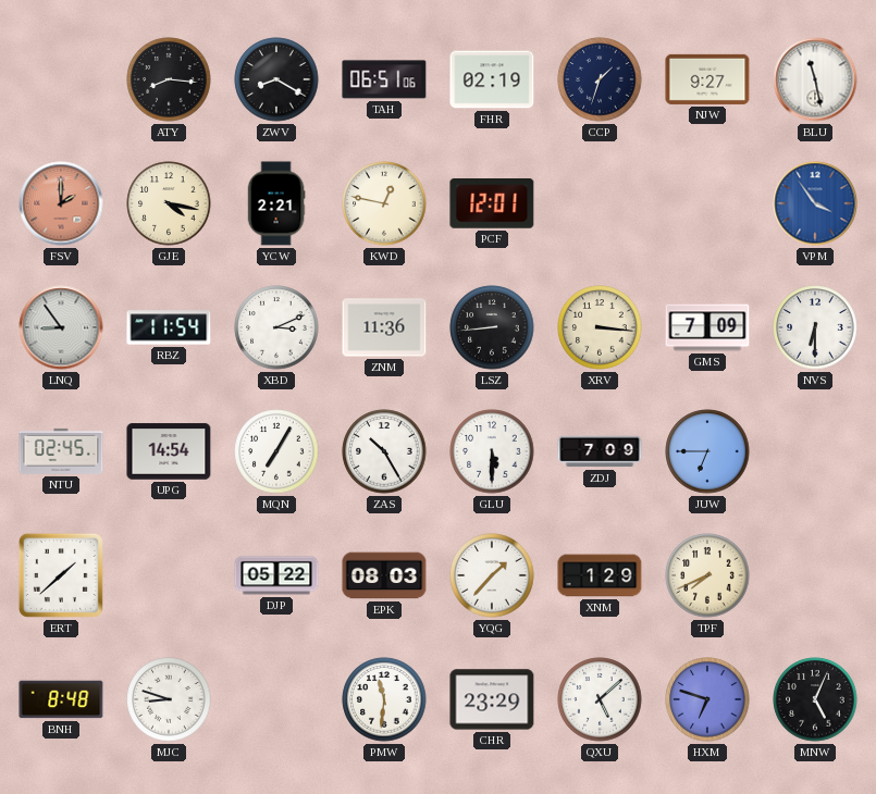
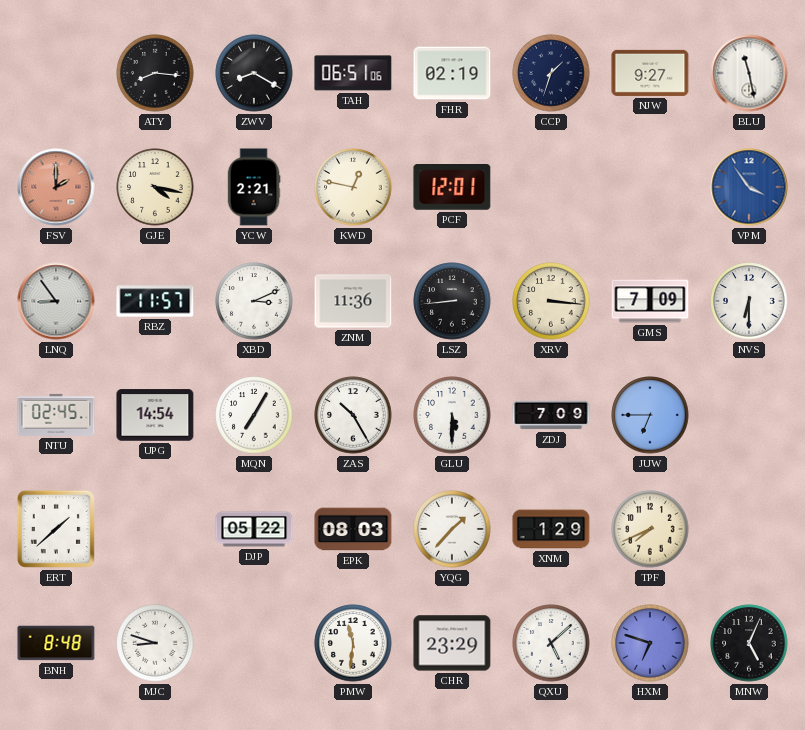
RBZ: 11:54 -> 11:57
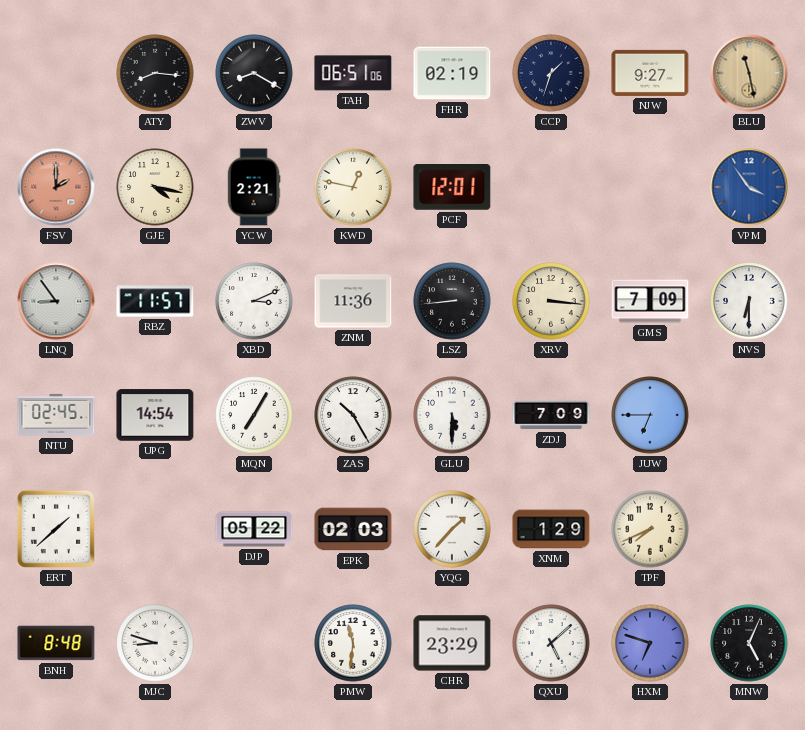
BLU dial: white -> champagne
EPK: 08:03 -> 02:03
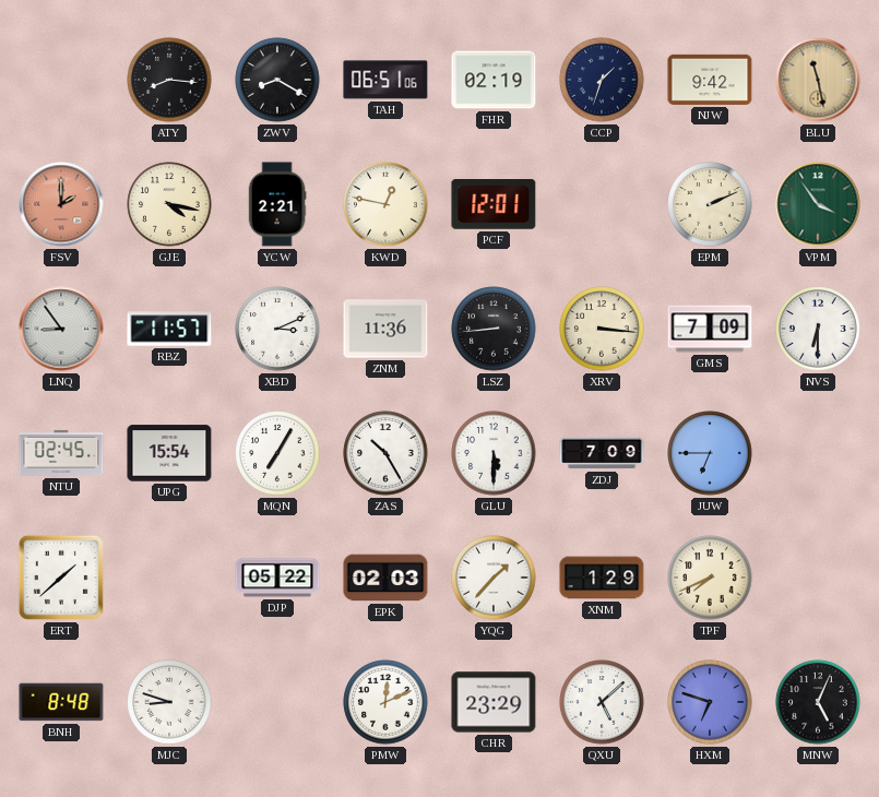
NJW: 9:27 -> 9:42
EPM: none -> 2:11
VPM dial: blue -> green
UPG: 14:54 -> 15:54
PMW: 11:31 -> 12:11
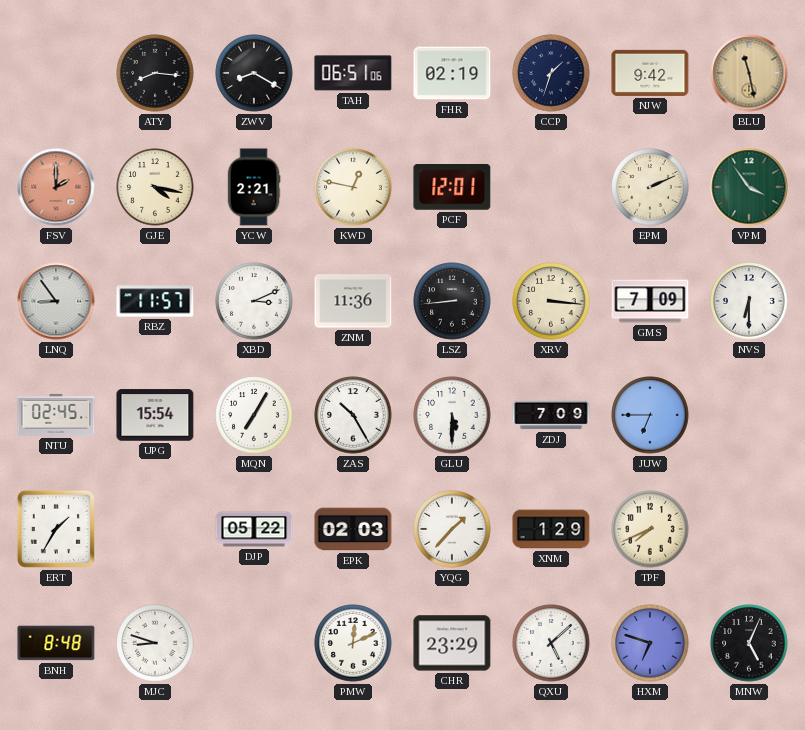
ERT: 1:38 -> 1:35
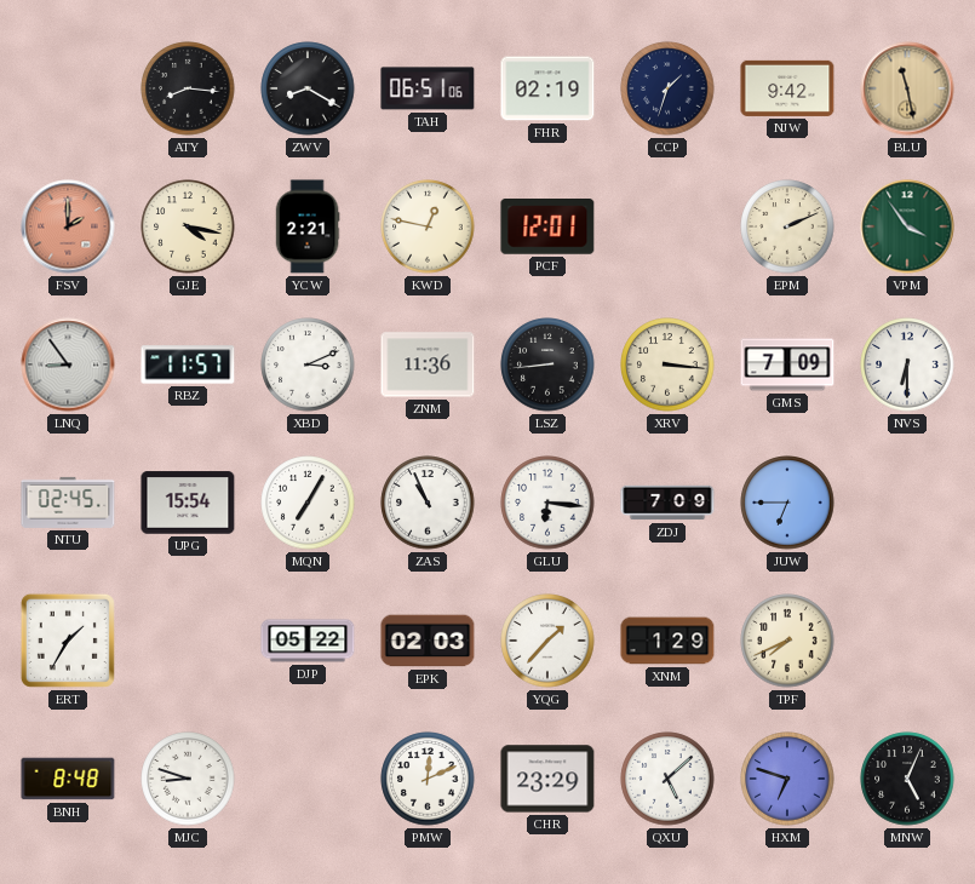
ZAS: 10:25 -> 10:56
GLU: 5:30 -> 6:16
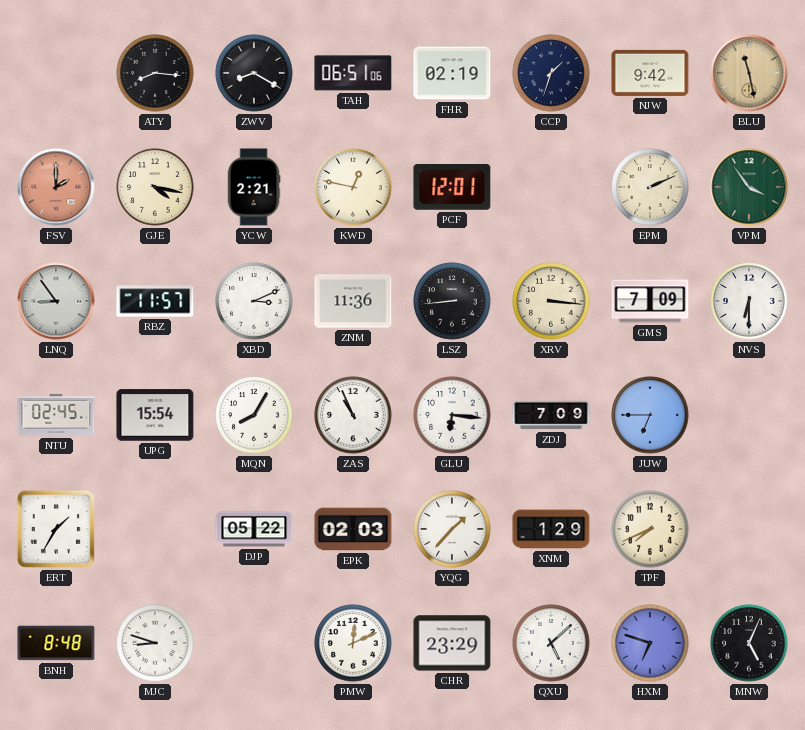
MQN: 7:05 -> 8:05
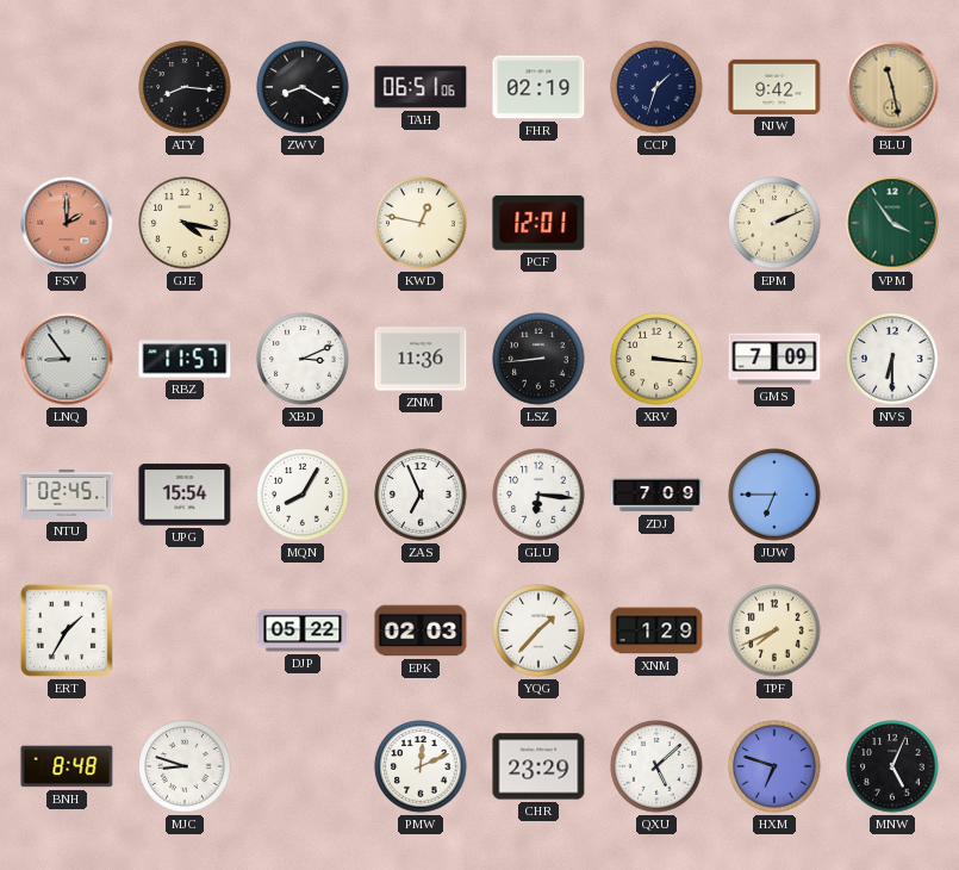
YCW: 2:21 -> none
ZAS: 10:56 -> 6:56
